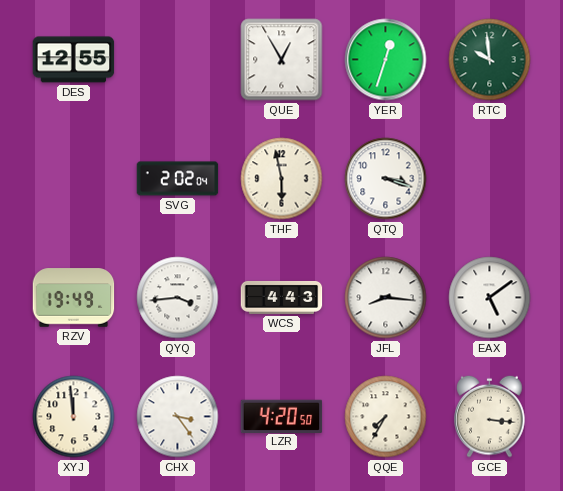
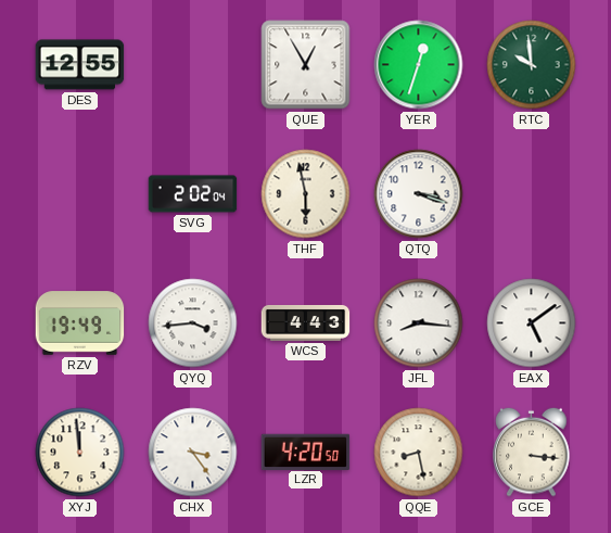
QQE: 7:35 -> 8:28
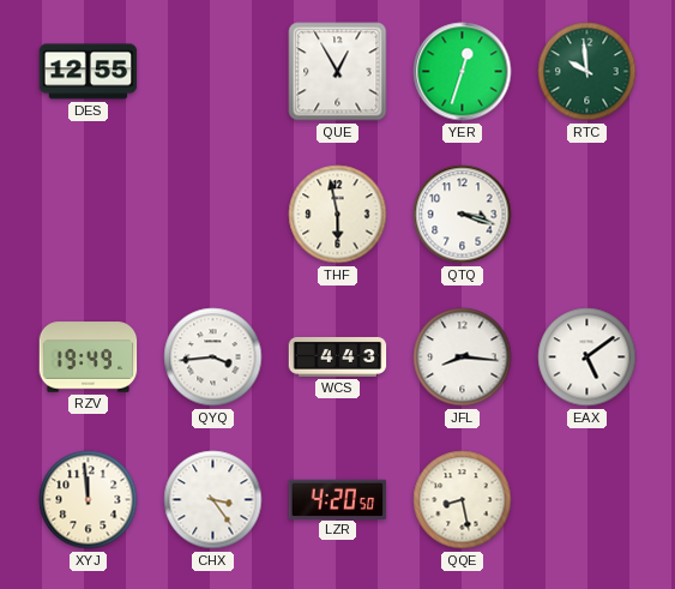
SVG: 2:02 -> none
GCE: 3:16 -> none
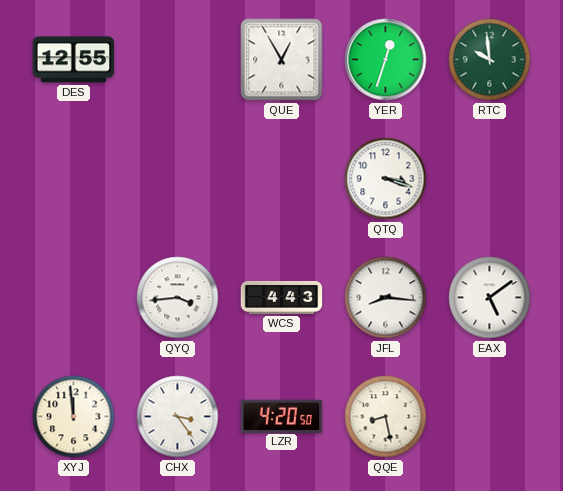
THF: 5:58 -> none
RZV: 19:49 -> none
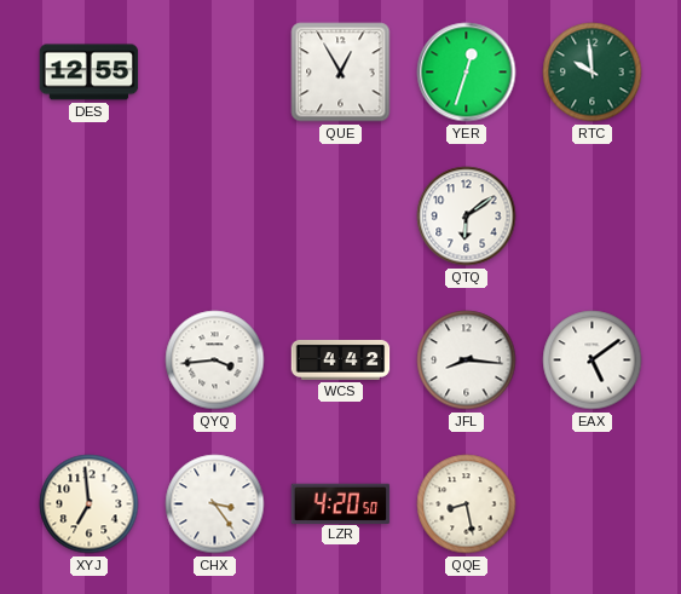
QTQ: 3:18 -> 6:09
WCS: 4:43 -> 4:42
XYJ: 11:59 -> 6:59
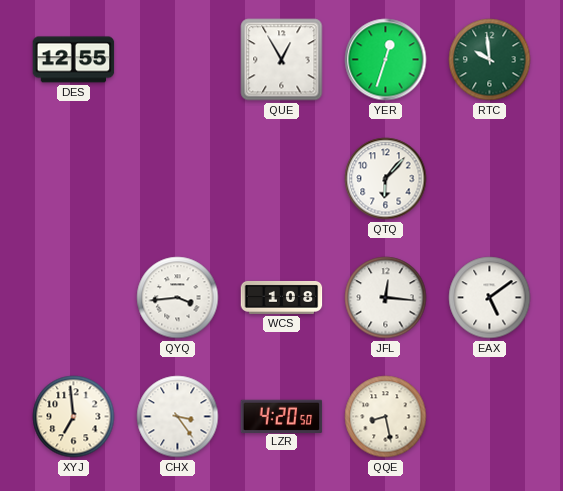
QTQ: 6:09 -> 6:07
WCS: 4:42 -> 1:08
JFL: 8:16 -> 12:16
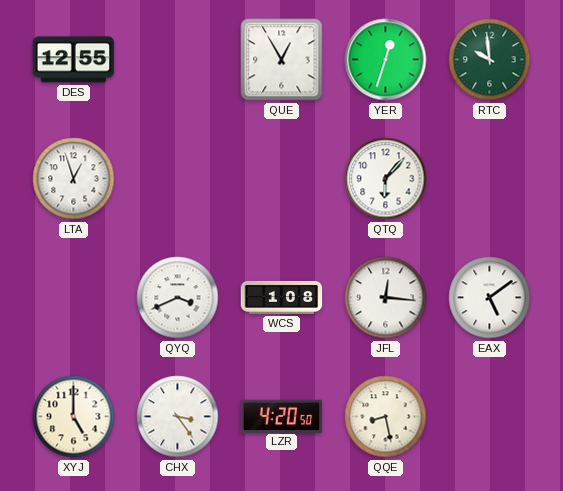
LTA: none -> 12:57
QYQ: 3:44 -> 3:41
XYJ: 6:59 -> 5:00
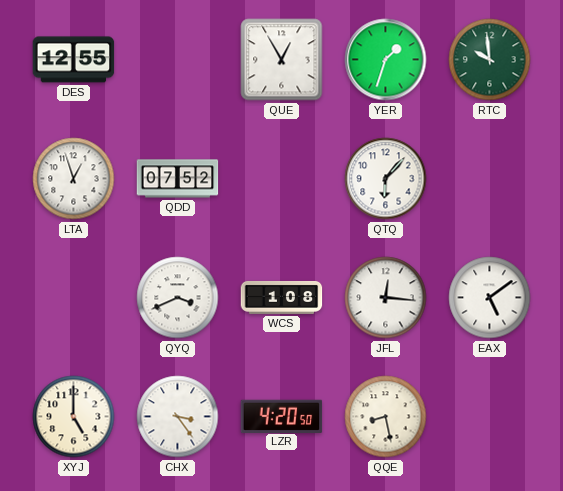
YER: 12:33 -> 1:33
QDD: none -> 07:52
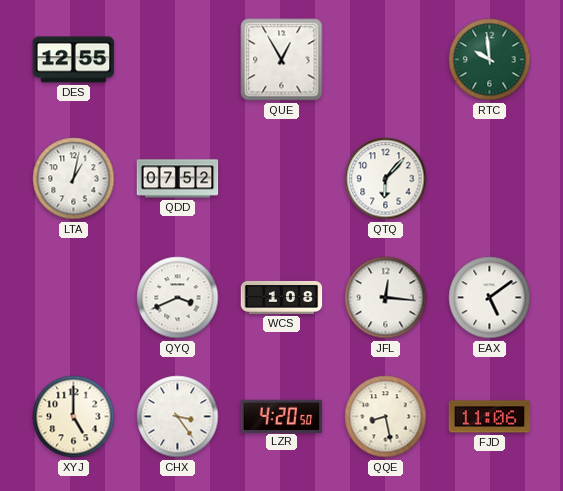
YER: 1:33 -> none
LTA: 12:57 -> 1:02
FJD: none -> 11:06
